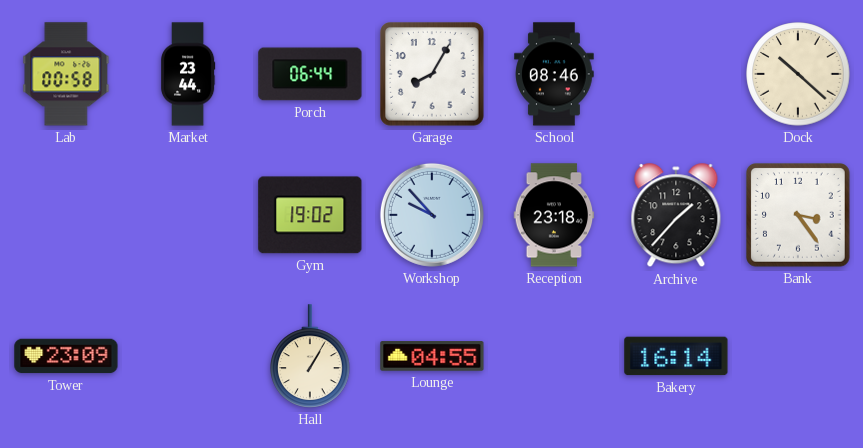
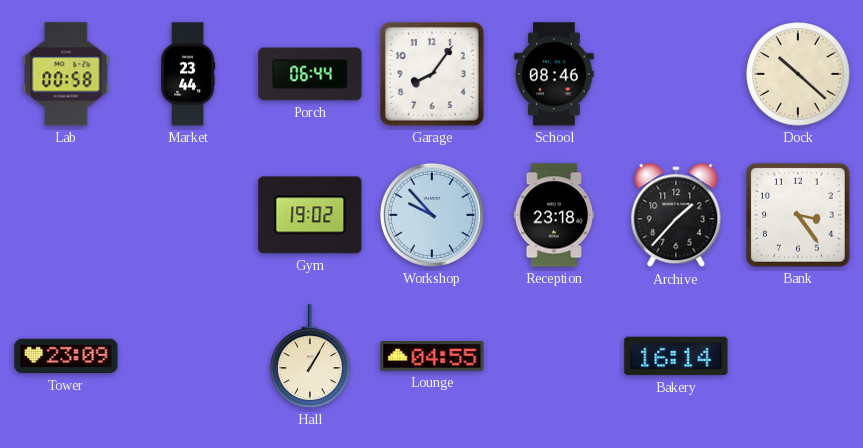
Garage: 8:05 -> 8:06
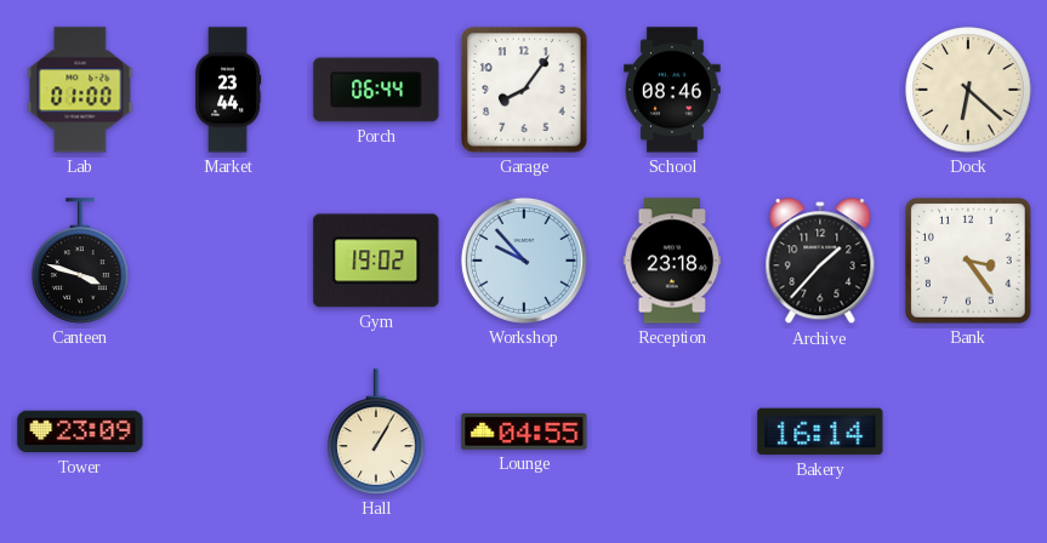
Lab: 00:58 -> 01:00
Dock: 10:22 -> 6:22
Canteen: none -> 3:48
